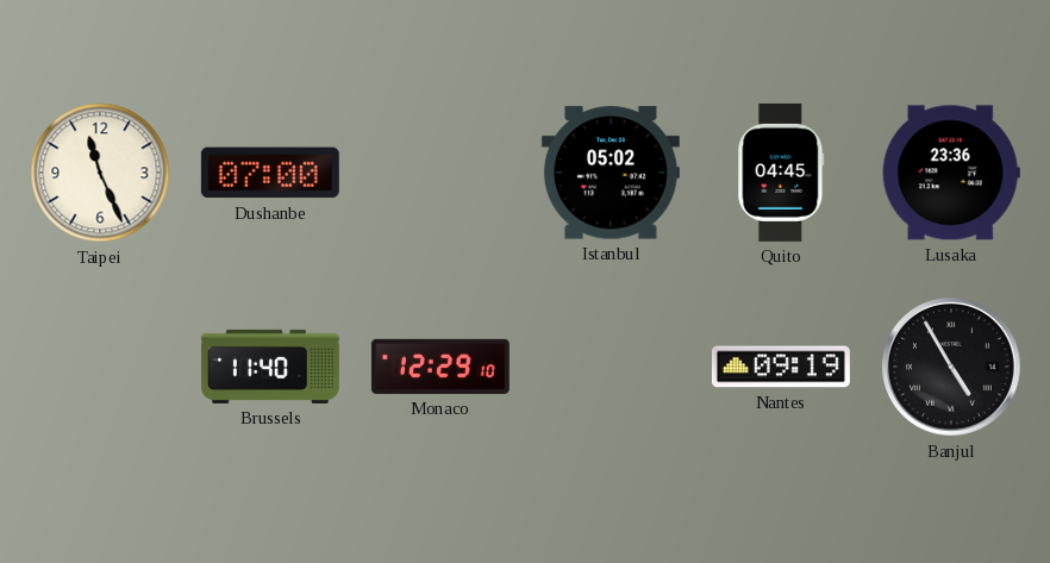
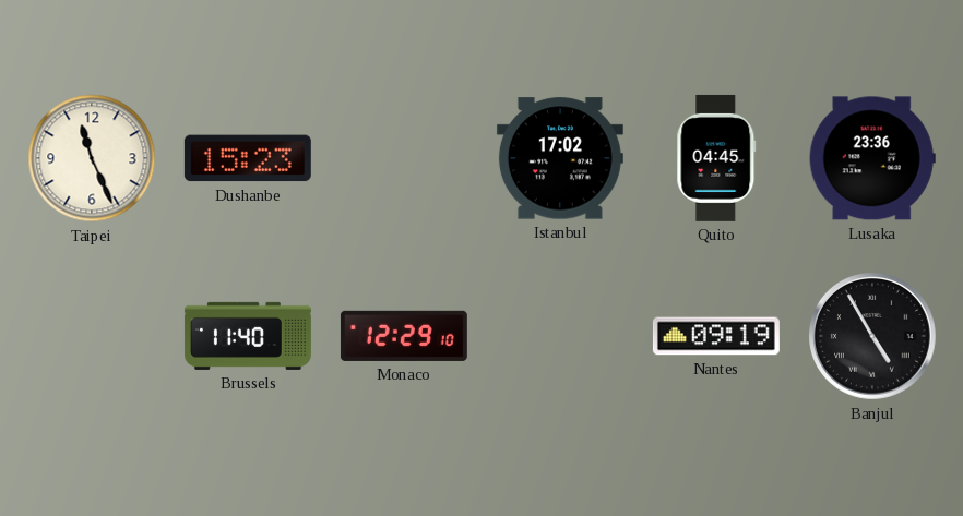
Dushanbe: 07:00 -> 15:23
Istanbul: 05:02 -> 17:02
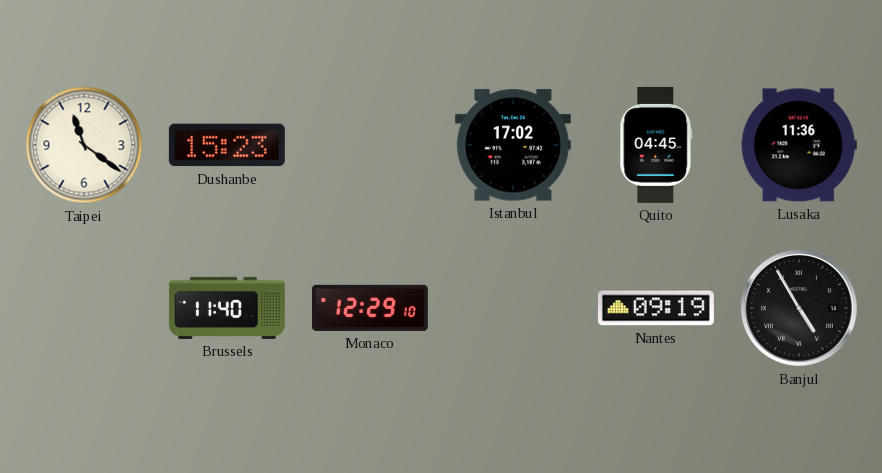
Taipei: 11:26 -> 11:21
Lusaka: 23:36 -> 11:36
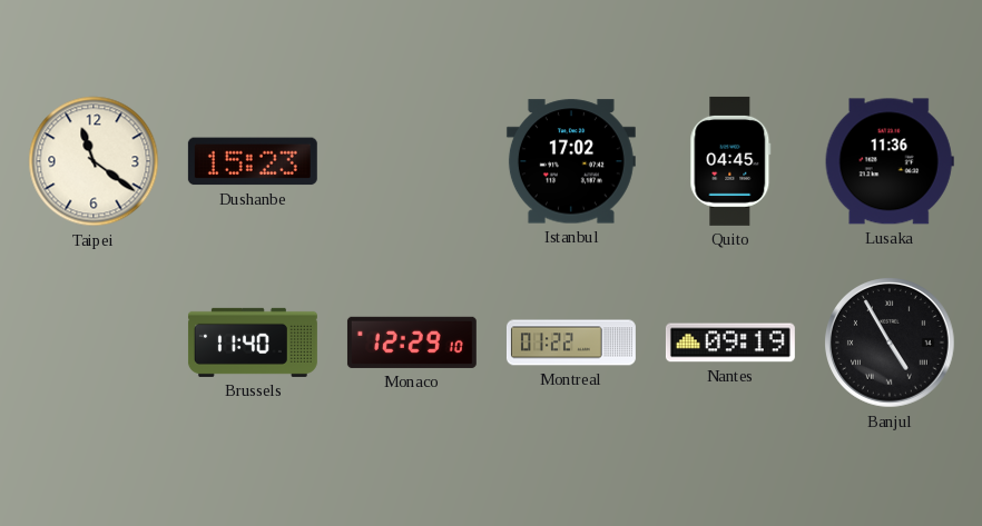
Montreal: none -> 01:22
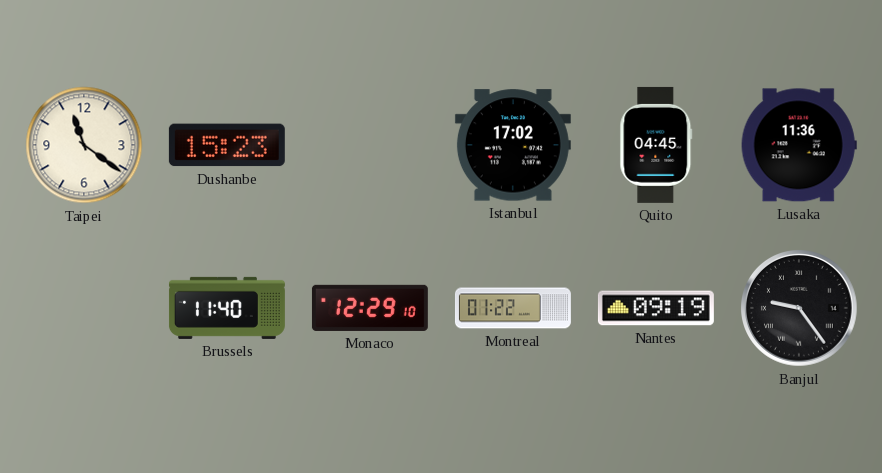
Banjul: 4:55 -> 9:24
